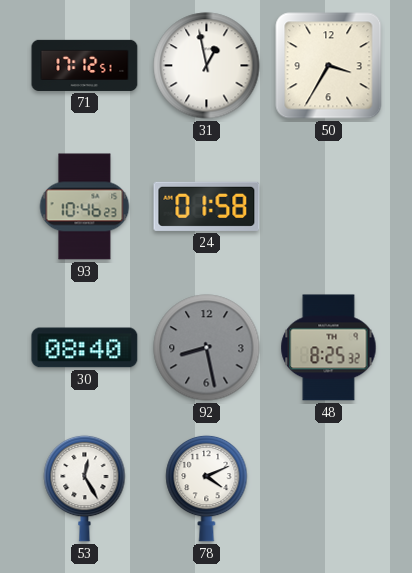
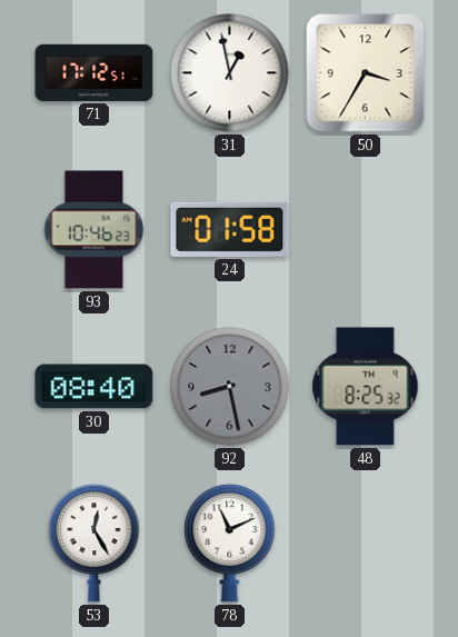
78: 4:11 -> 11:11
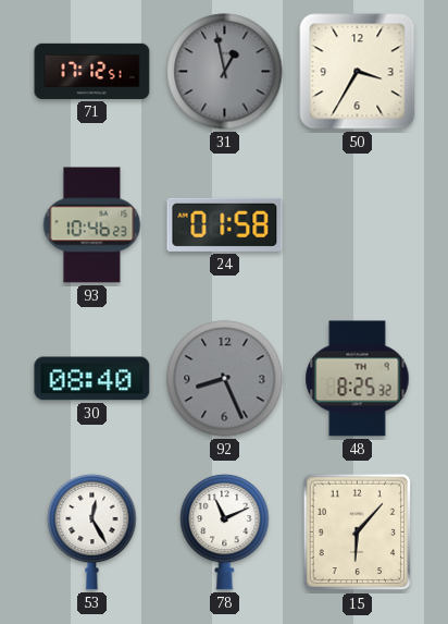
31 dial: white -> grey
92: 8:28 -> 8:26
15: none -> 6:07
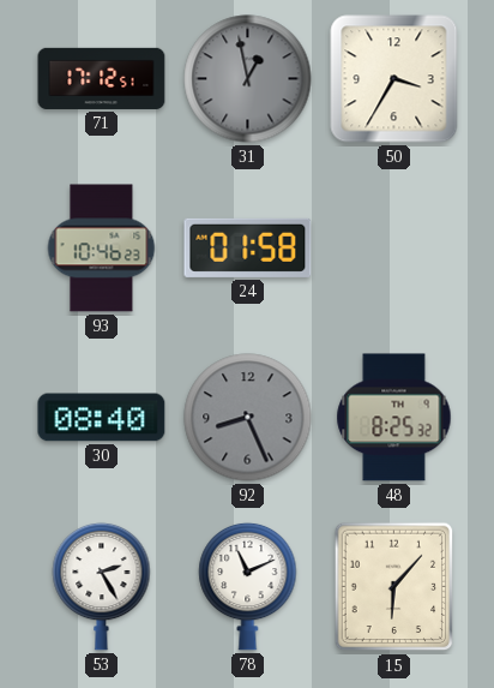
53: 12:25 -> 2:25
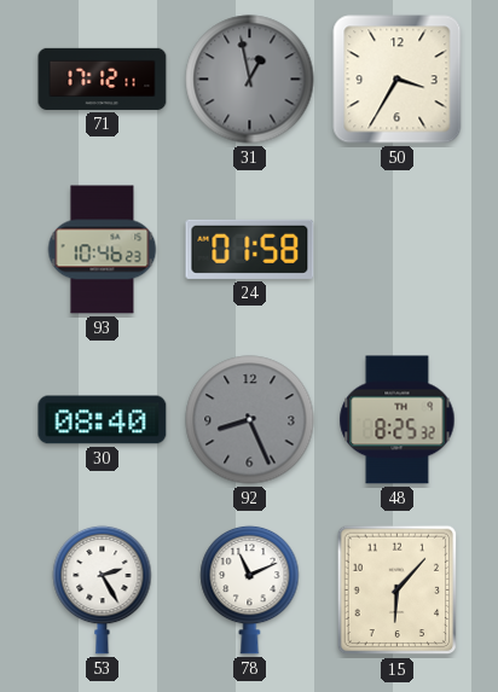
71: 17:12:51 -> 17:12:11
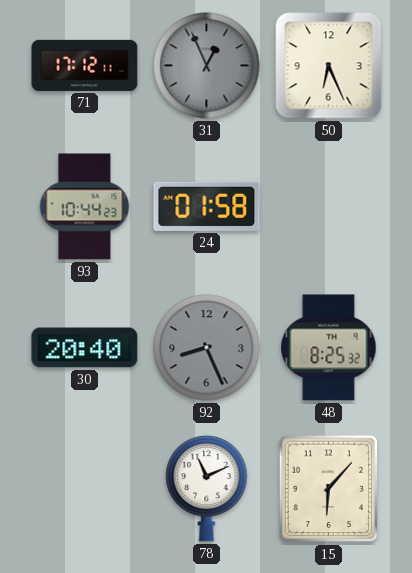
31: 12:58 -> 12:56
50: 3:35 -> 6:26
93: 10:46 -> 10:44
30: 08:40 -> 20:40
53: 2:25 -> none
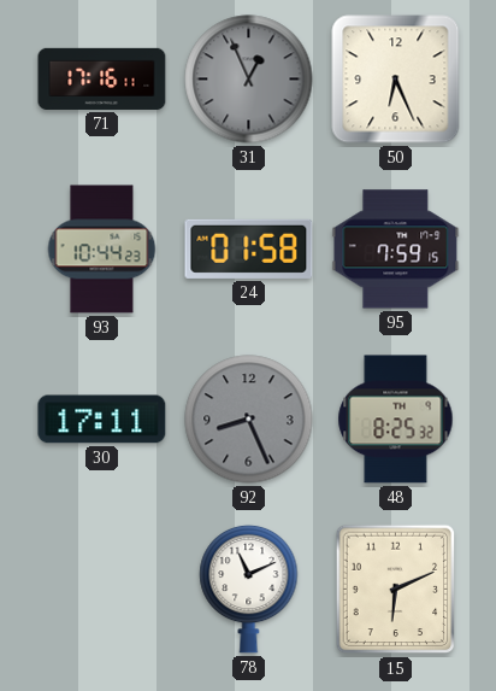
71: 17:12 -> 17:16
95: none -> 7:59
30: 20:40 -> 17:11
15: 6:07 -> 6:11
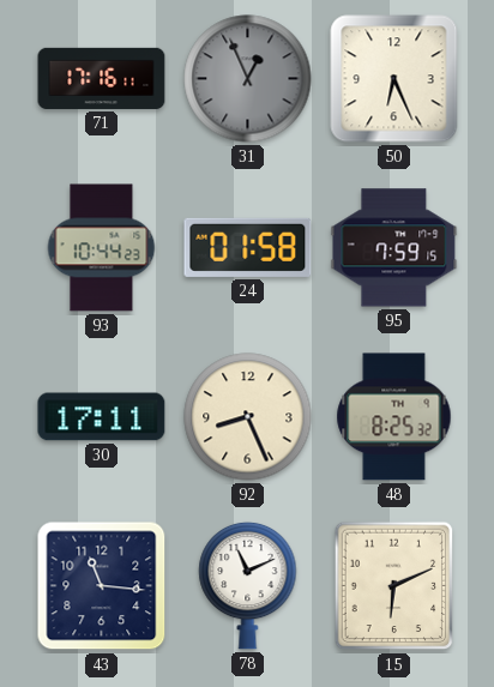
92 dial: grey -> cream
43: none -> 11:16
